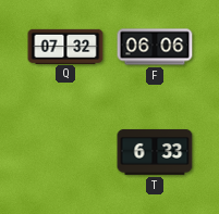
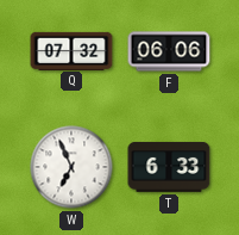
W: none -> 6:56
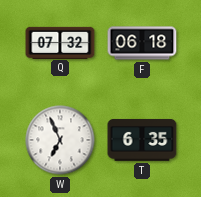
F: 06:06 -> 06:18
T: 6:33 -> 6:35
